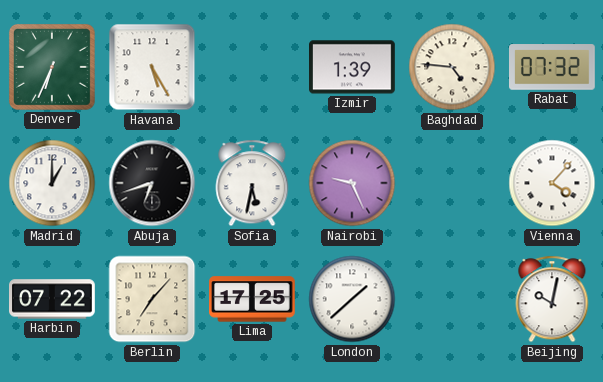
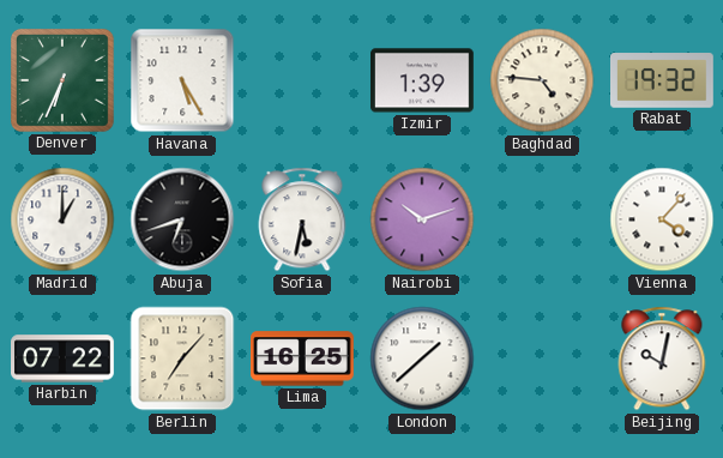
Rabat: 07:32 -> 19:32
Nairobi: 9:26 -> 10:12
Lima: 17:25 -> 16:25
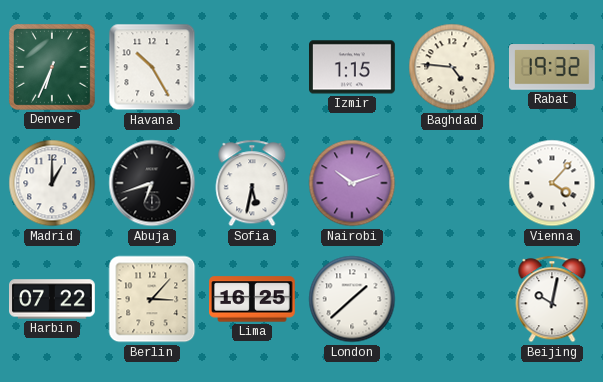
Havana: 5:25 -> 10:25
Izmir: 1:39 -> 1:15
Berlin: 7:07 -> 3:07
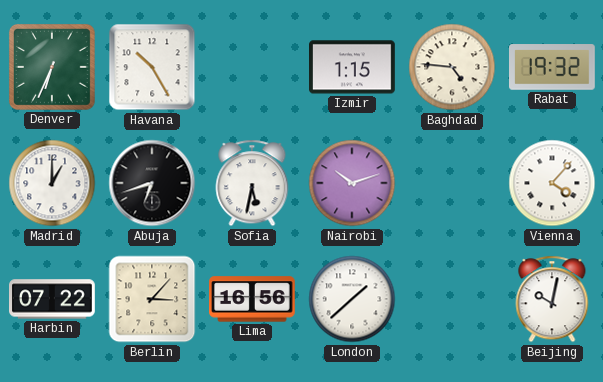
Lima: 16:25 -> 16:56
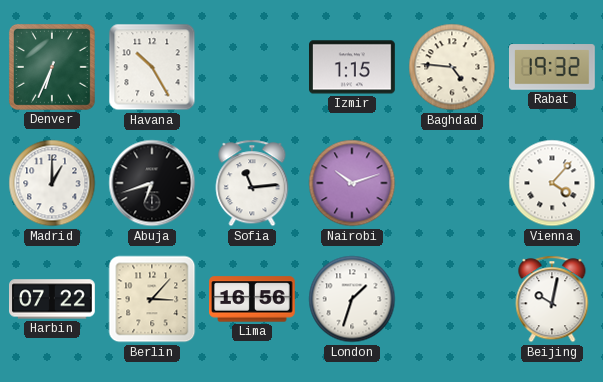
Sofia: 5:32 -> 11:14
London: 1:38 -> 1:33
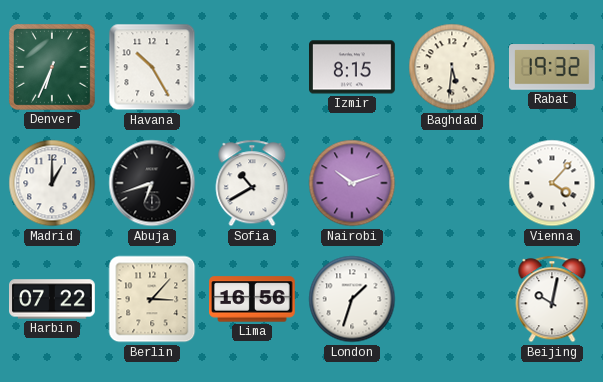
Izmir: 1:15 -> 8:15
Baghdad: 4:46 -> 5:31
Sofia: 11:14 -> 10:40
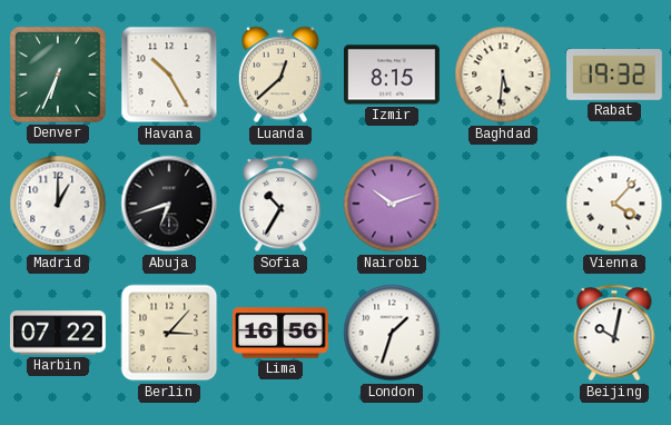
Luanda: none -> 12:38
Sofia: 10:40 -> 10:35
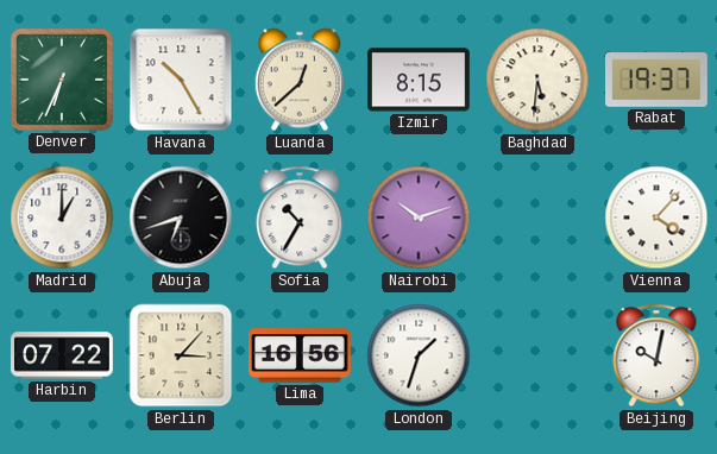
Rabat: 19:32 -> 19:37
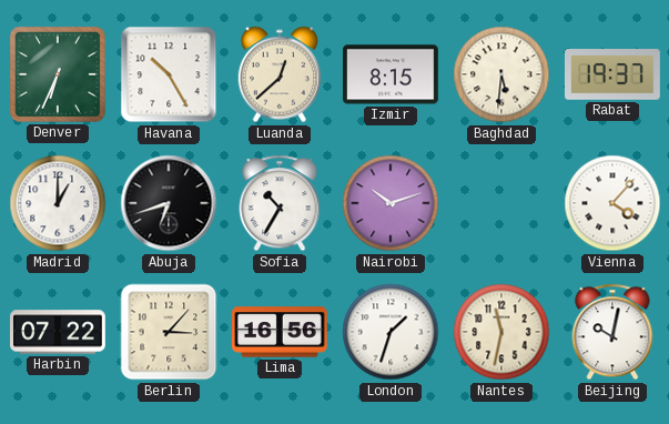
Nantes: none -> 11:32
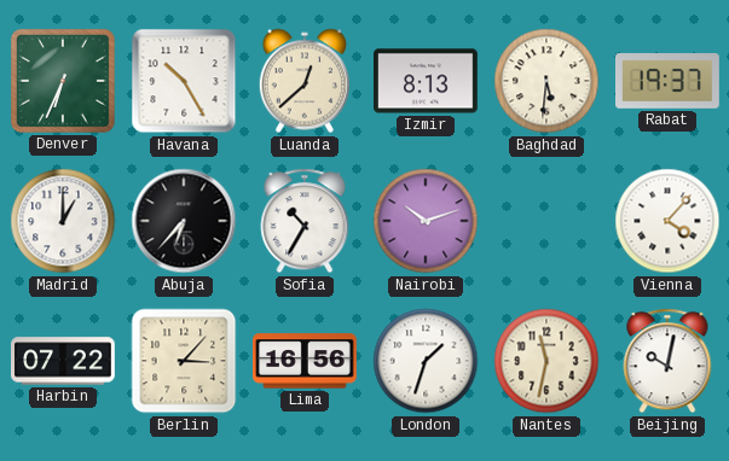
Izmir: 8:15 -> 8:13
Abuja: 6:42 -> 6:37
